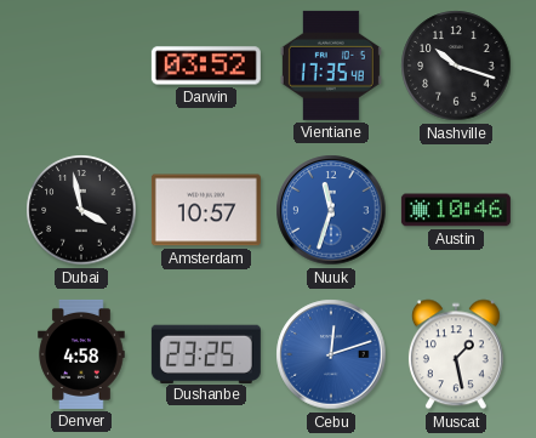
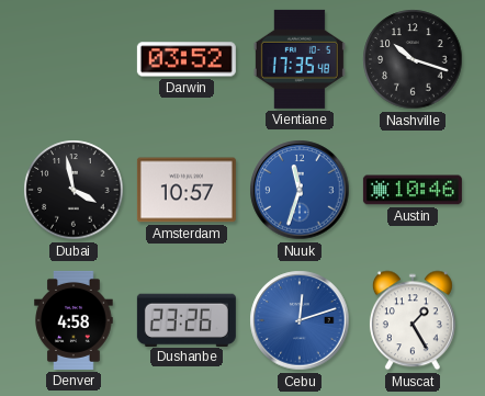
Dushanbe: 23:25 -> 23:26
Muscat: 1:28 -> 1:25
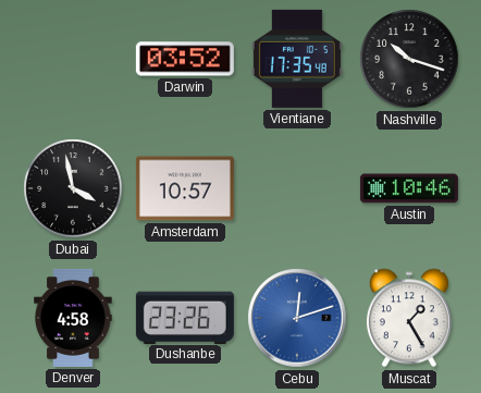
Nuuk: 11:33 -> none
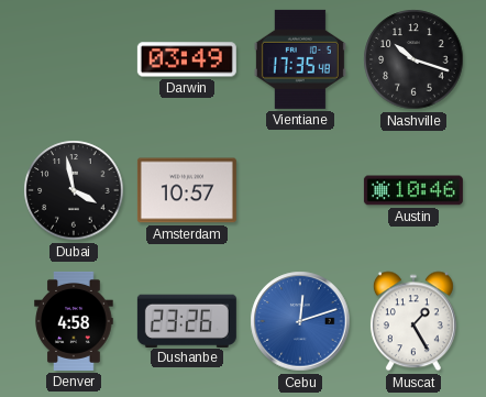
Darwin: 03:52 -> 03:49
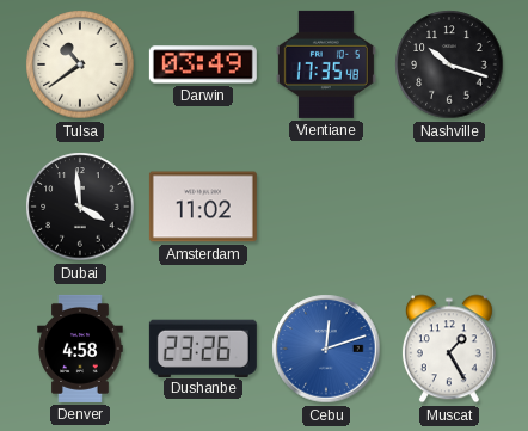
Tulsa: none -> 10:39
Dubai: 3:58 -> 3:59
Amsterdam: 10:57 -> 11:02
Austin: 10:46 -> none
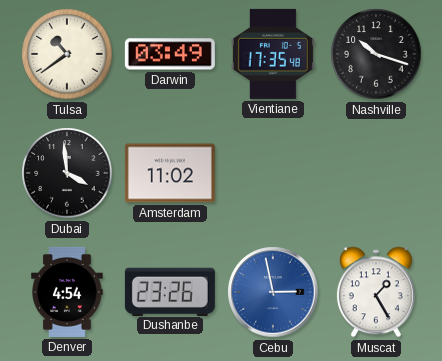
Denver: 4:58 -> 4:54
Cebu: 12:12 -> 2:58
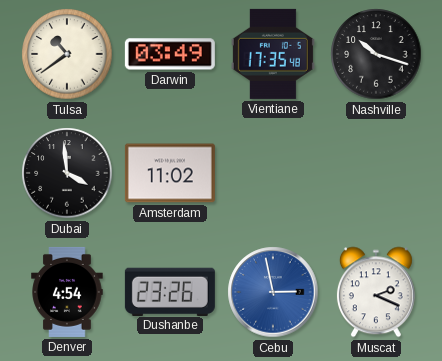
Muscat: 1:25 -> 2:19
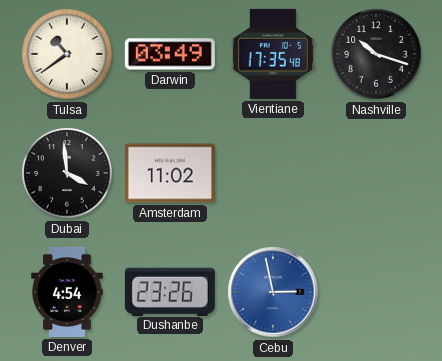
Muscat: 2:19 -> none
